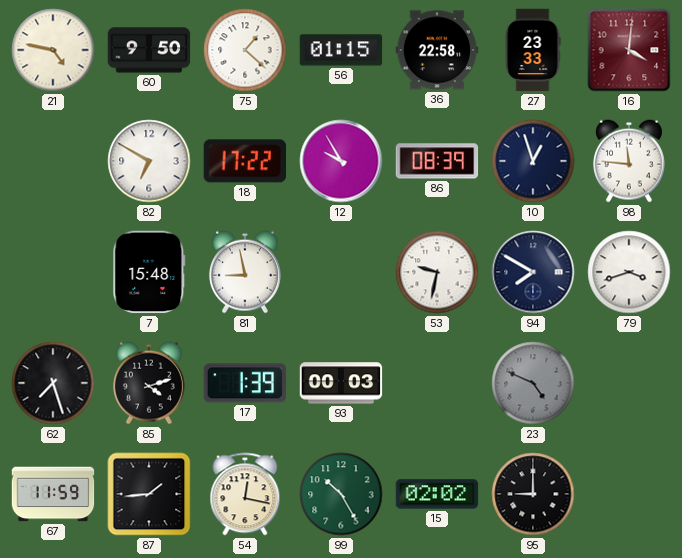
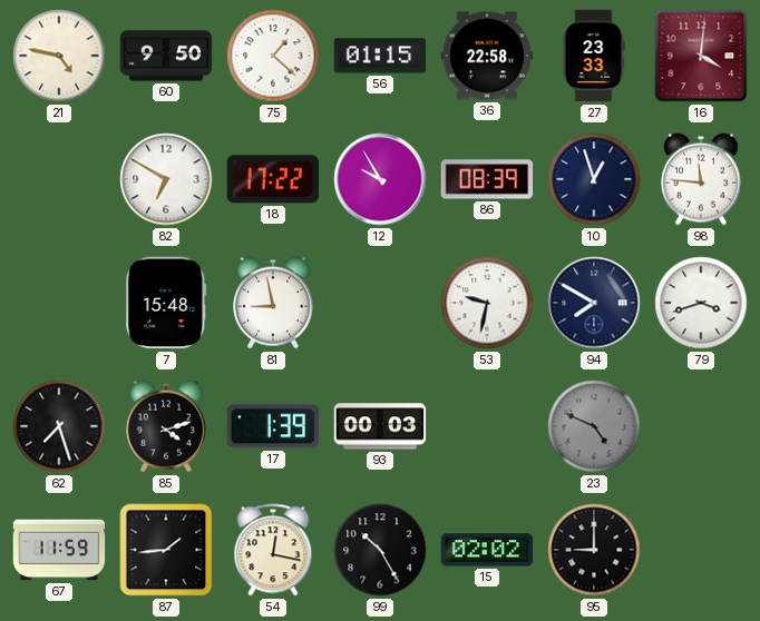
99 dial: green -> black
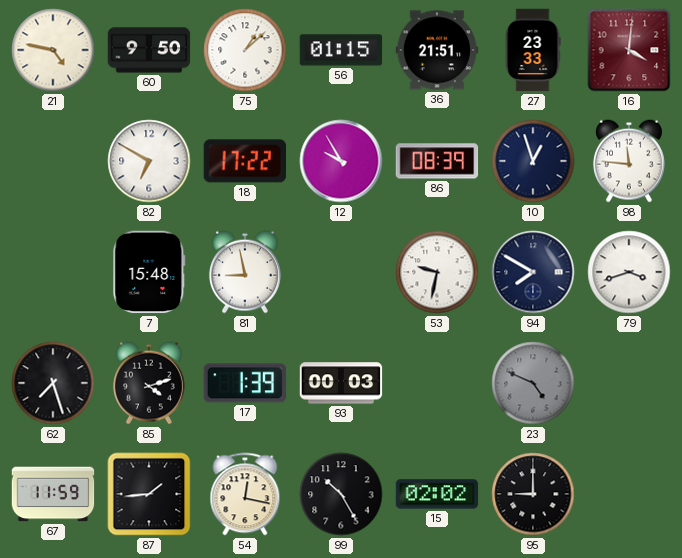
75: 1:22 -> 1:08
36: 22:58 -> 21:51
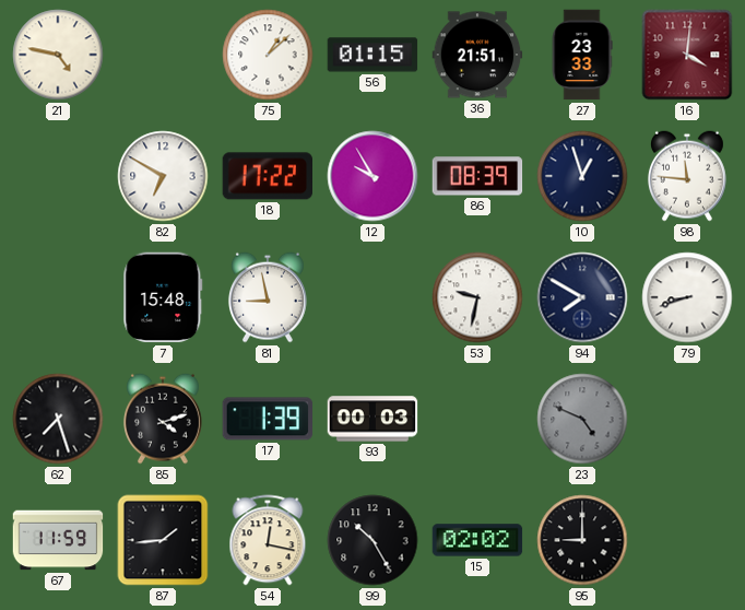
60: 9:50 -> none
79: 3:42 -> 8:42
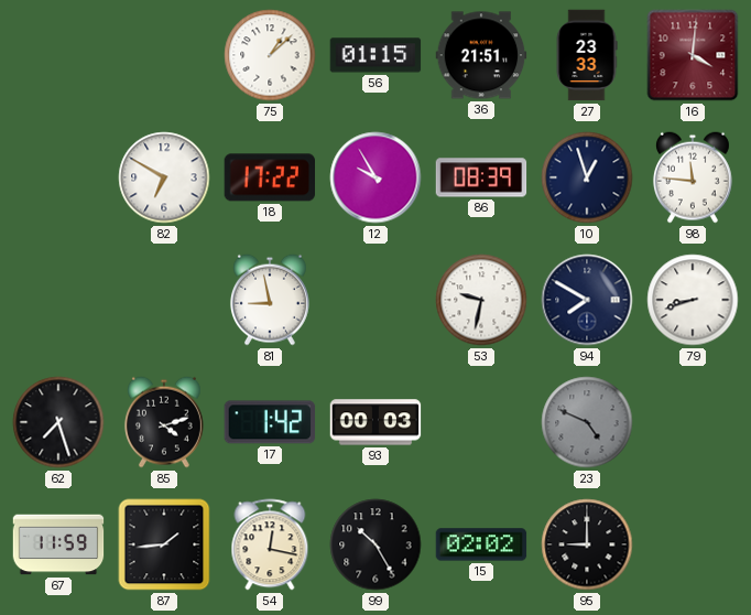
21: 4:47 -> none
7: 15:48 -> none
17: 1:39 -> 1:42
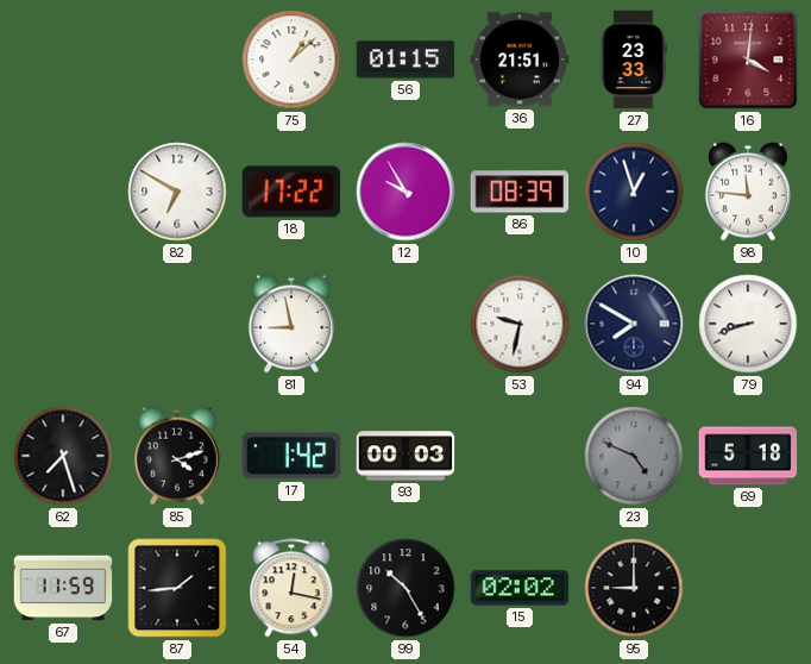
69: none -> 5:18
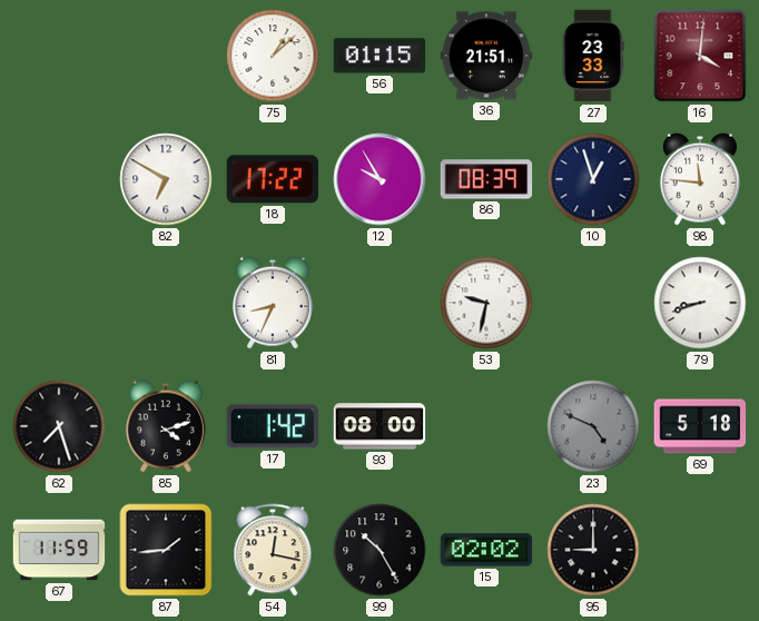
81: 8:58 -> 8:34
94: 7:50 -> none
93: 00:03 -> 08:00
